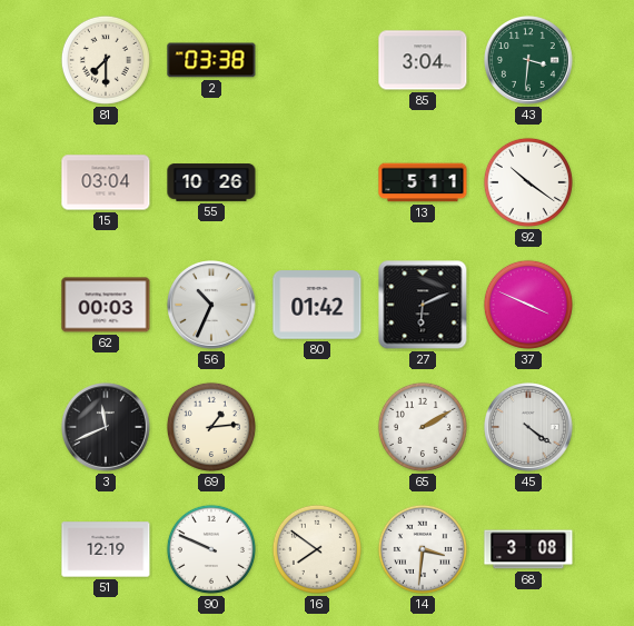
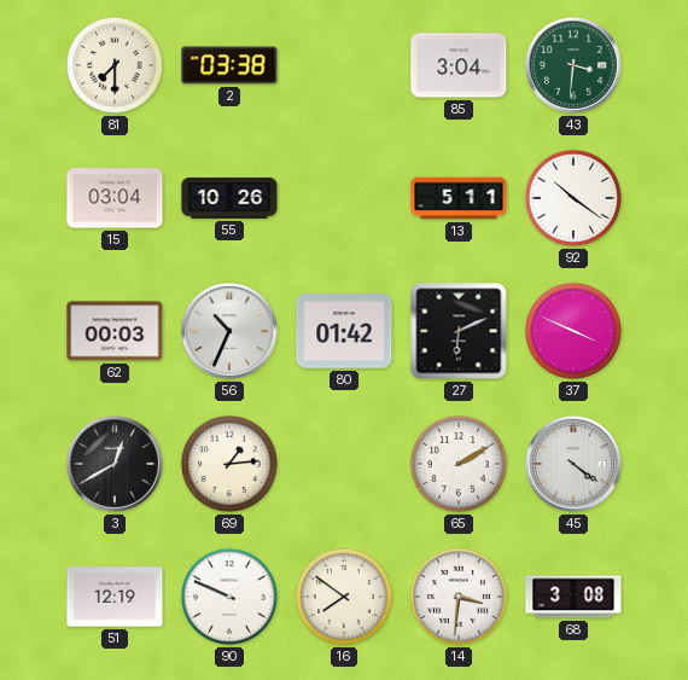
3: 11:41 -> 12:40
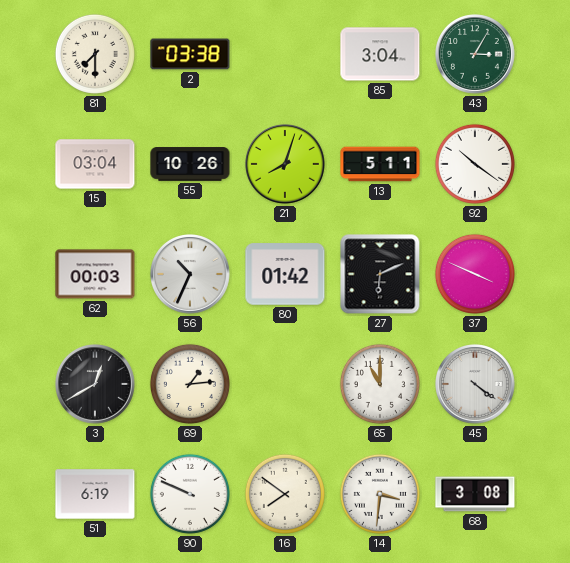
43: 3:31 -> 3:05
21: none -> 8:03
65: 2:10 -> 11:00
51: 12:19 -> 6:19
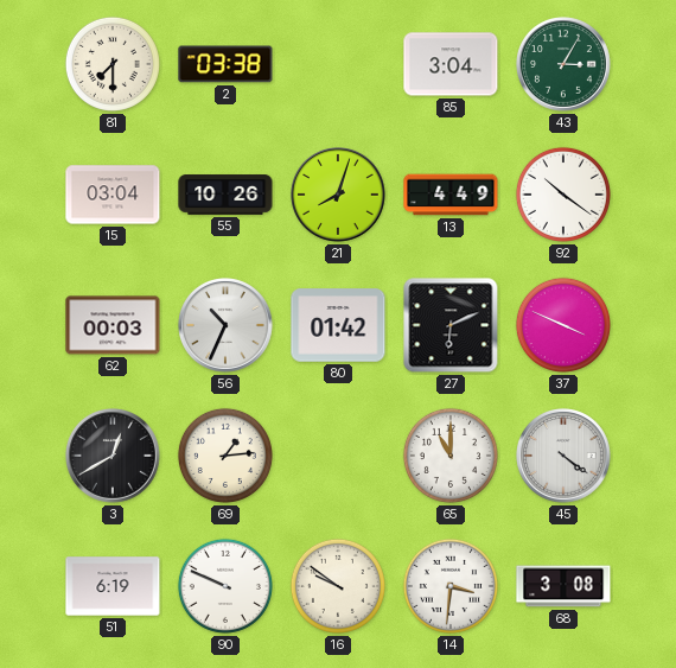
13: 5:11 -> 4:49
16: 7:51 -> 9:51
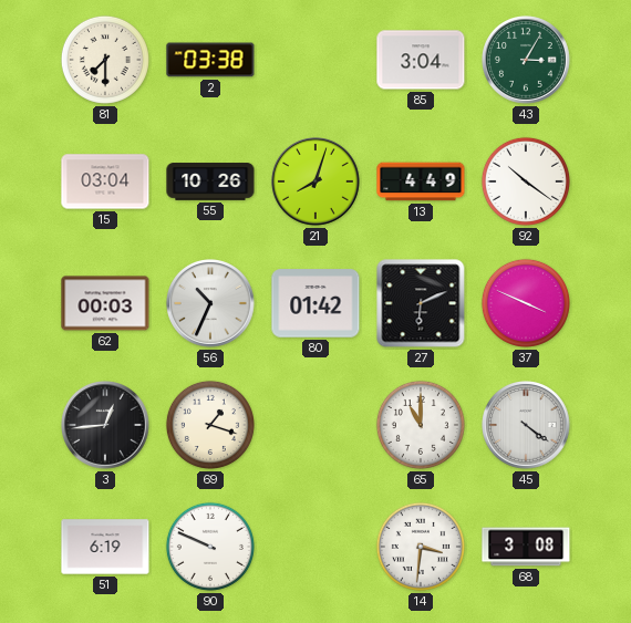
3: 12:40 -> 12:44
69: 1:14 -> 1:18
16: 9:51 -> none
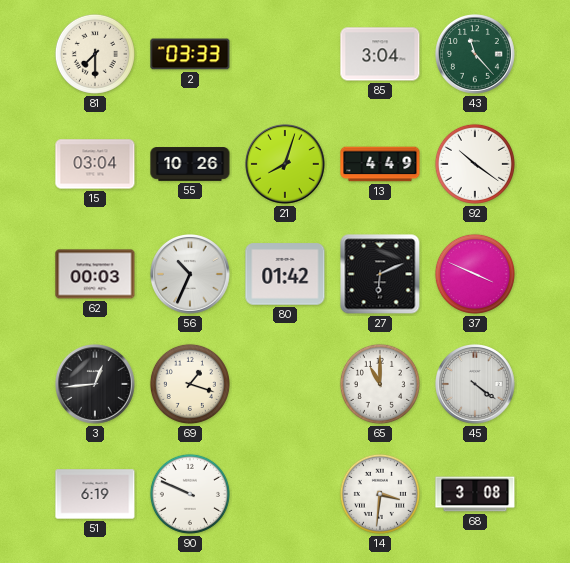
2: 03:38 -> 03:33
43: 3:05 -> 11:23
